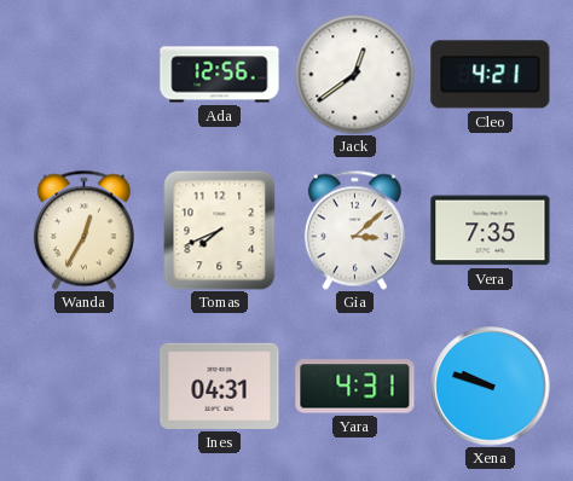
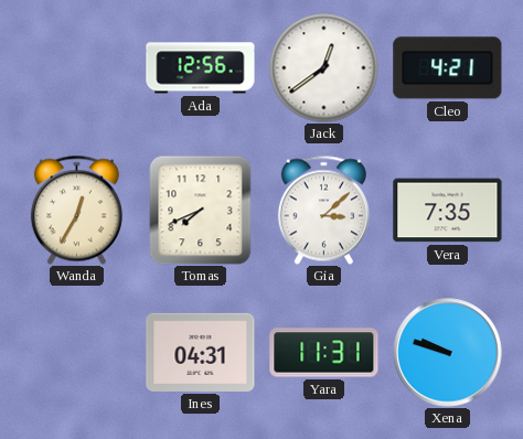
Yara: 4:31 -> 11:31
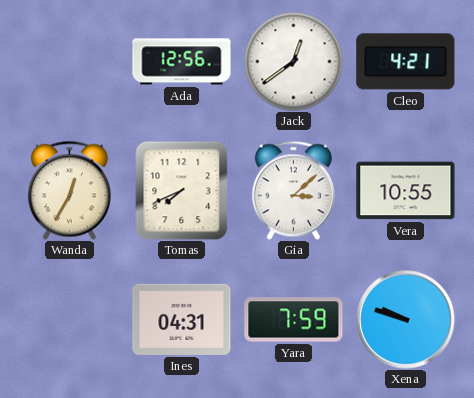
Vera: 7:35 -> 10:55
Yara: 11:31 -> 7:59
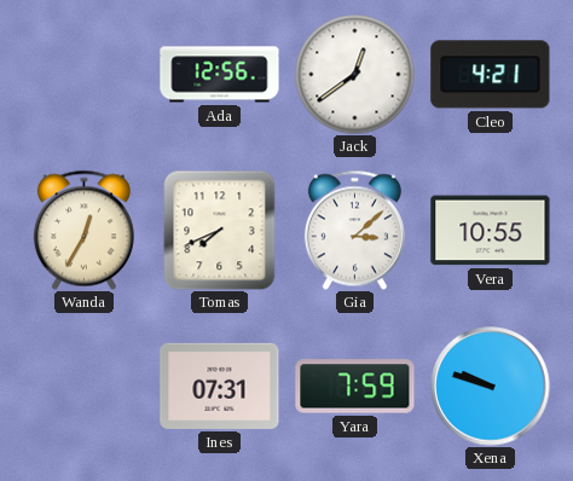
Ines: 04:31 -> 07:31
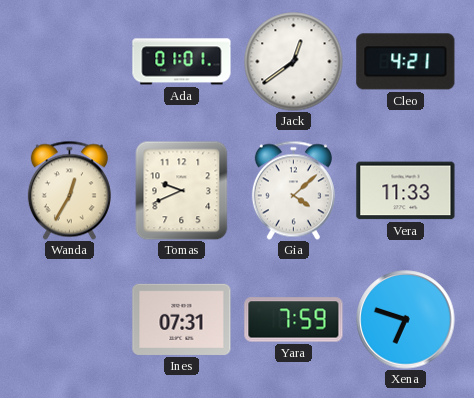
Ada: 12:56 -> 01:01
Tomas: 7:41 -> 9:41
Gia: 3:08 -> 4:08
Vera: 10:55 -> 11:33
Xena: 9:48 -> 6:48
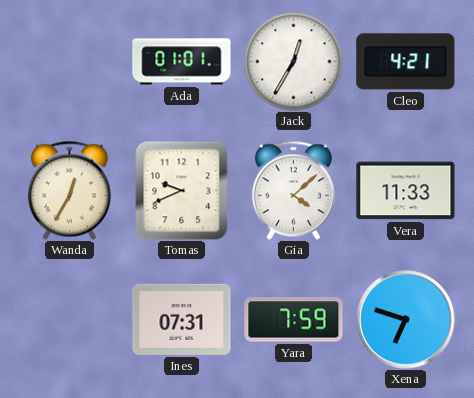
Jack: 12:39 -> 12:35
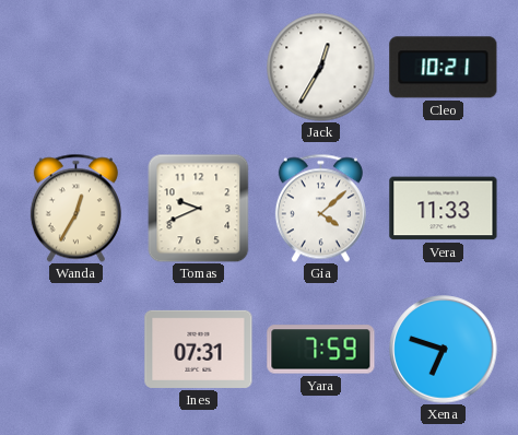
Ada: 01:01 -> none
Cleo: 4:21 -> 10:21
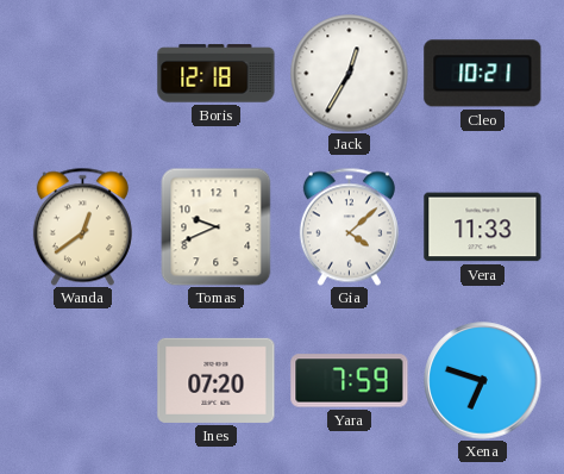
Boris: none -> 12:18
Wanda: 12:35 -> 12:39
Ines: 07:31 -> 07:20
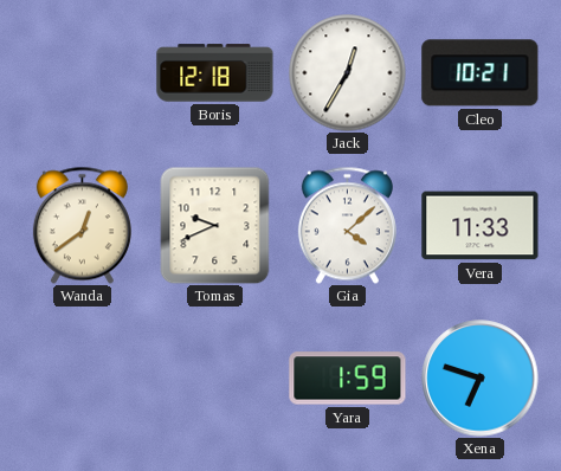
Ines: 07:20 -> none
Yara: 7:59 -> 1:59
